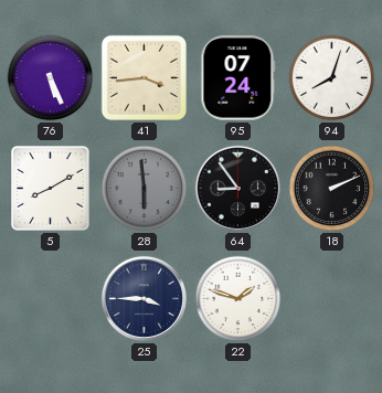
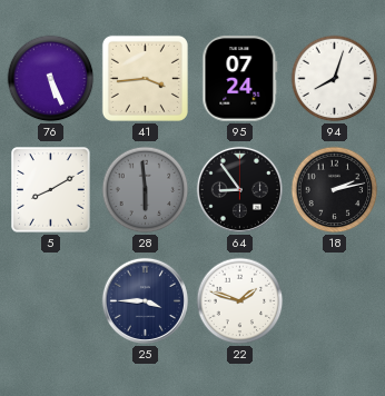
18: 2:11 -> 2:13
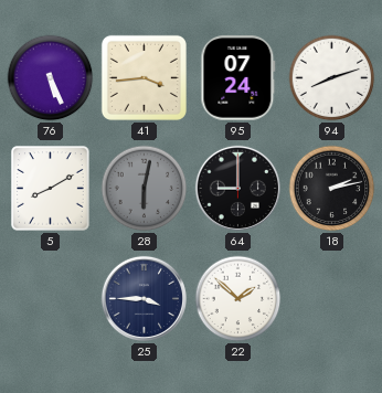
94: 8:03 -> 8:12
28: 5:59 -> 6:02
64: 8:54 -> 9:00
22: 1:48 -> 1:52
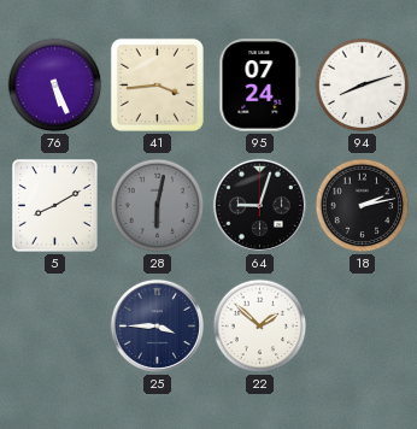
64: 9:00 -> 9:03
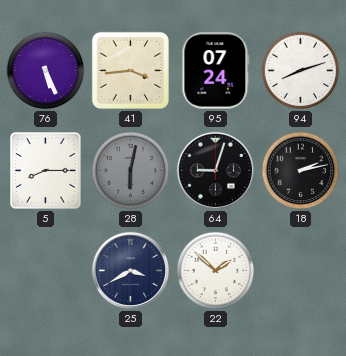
5: 8:10 -> 8:15
25: 3:45 -> 3:40
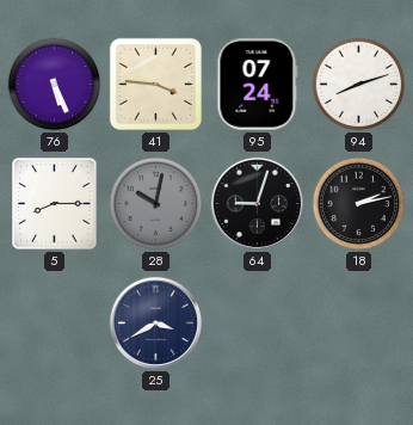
41: 3:44 -> 3:46
28: 6:02 -> 10:02
22: 1:52 -> none
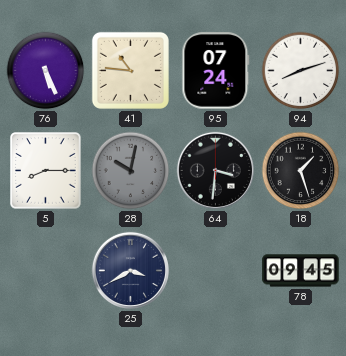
41: 3:46 -> 10:46
64: 9:03 -> 3:31
18: 2:13 -> 1:27
78: none -> 09:45
